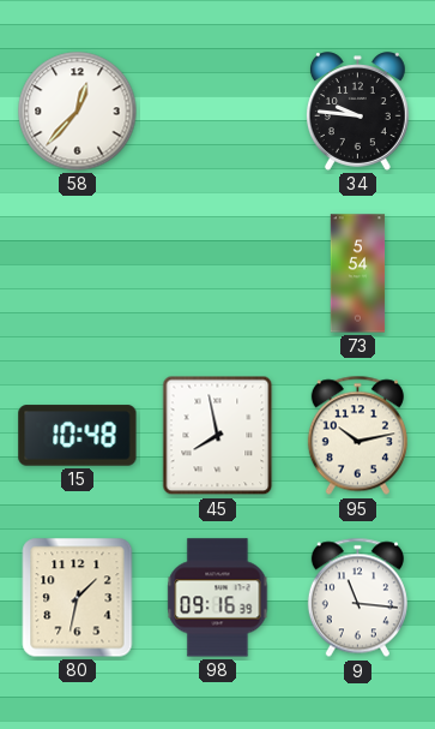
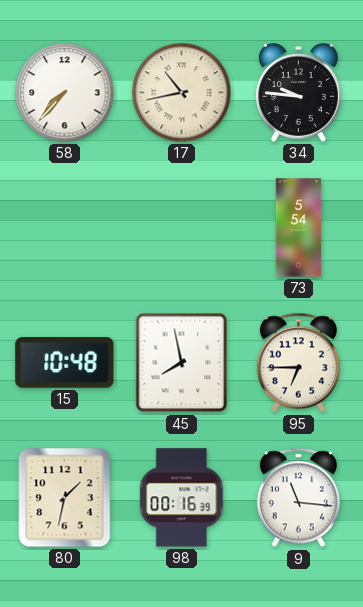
58: 12:37 -> 7:37
17: none -> 10:43
95: 10:13 -> 6:45
98: 09:16 -> 00:16
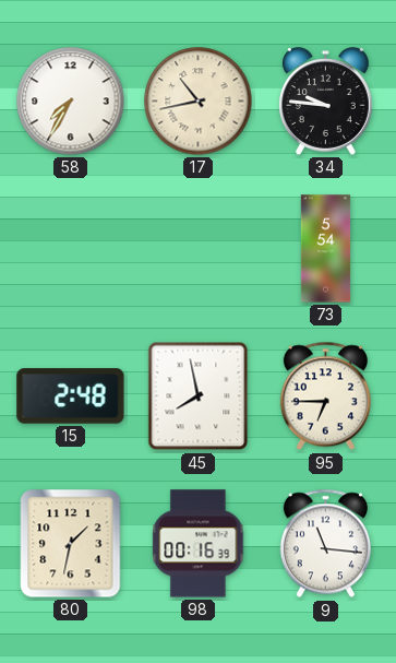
58: 7:37 -> 7:35
15: 10:48 -> 2:48
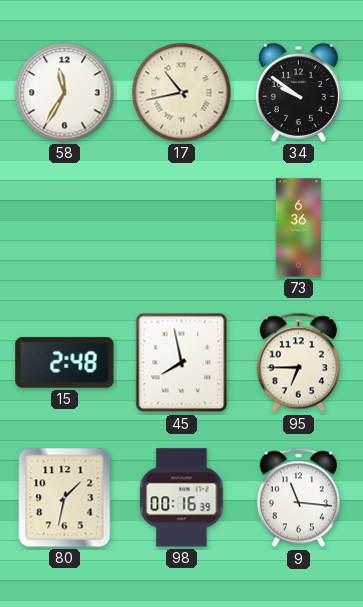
58: 7:35 -> 11:35
34: 9:46 -> 9:51
73: 5:54 -> 6:36
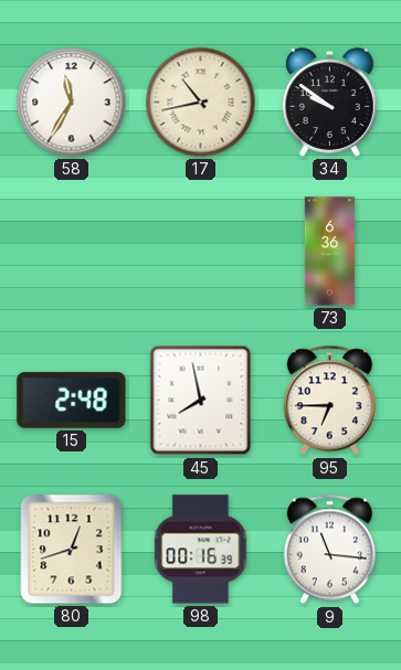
80: 1:32 -> 12:42
